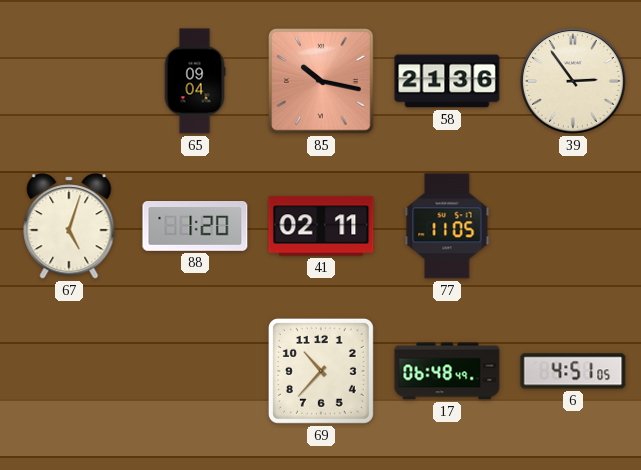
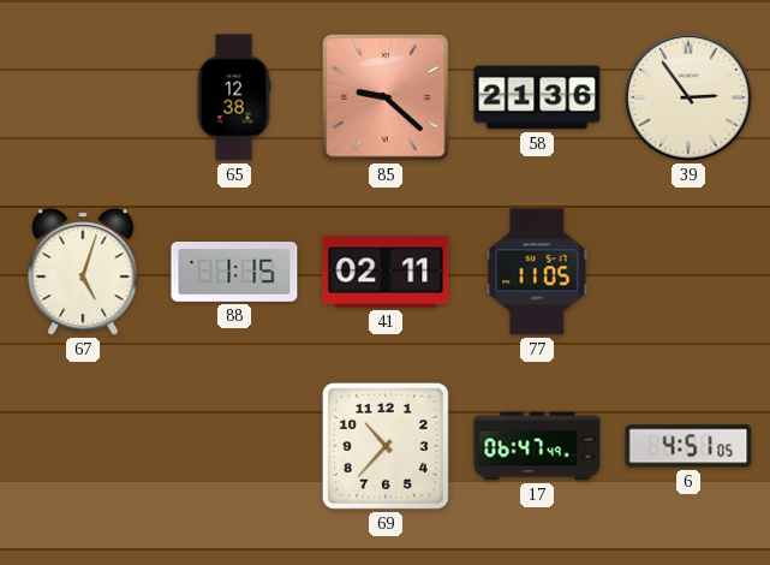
65: 09:04 -> 12:38
85: 10:17 -> 9:22
88: 1:20 -> 1:15
17: 06:48 -> 06:47
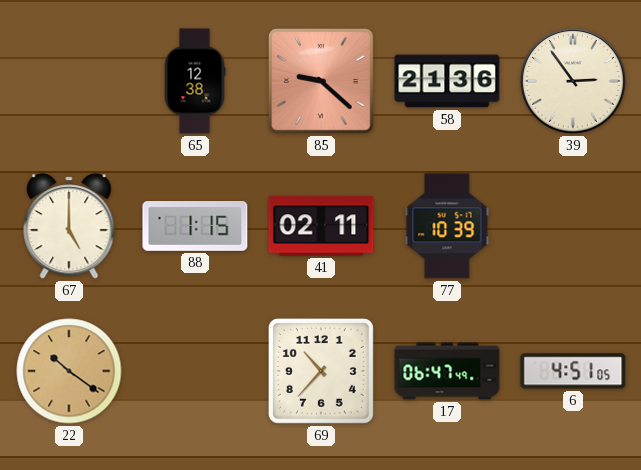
67: 5:03 -> 5:00
77: 11:05 -> 10:39
22: none -> 10:21
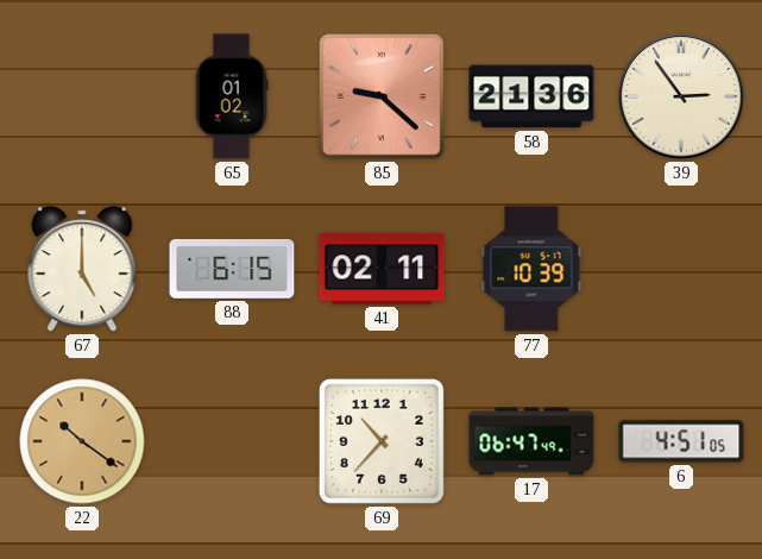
65: 12:38 -> 01:02
88: 1:15 -> 6:15
